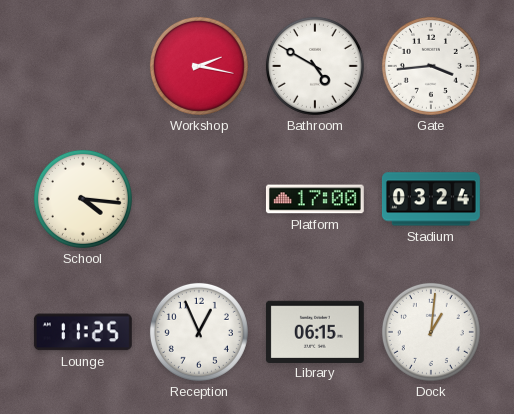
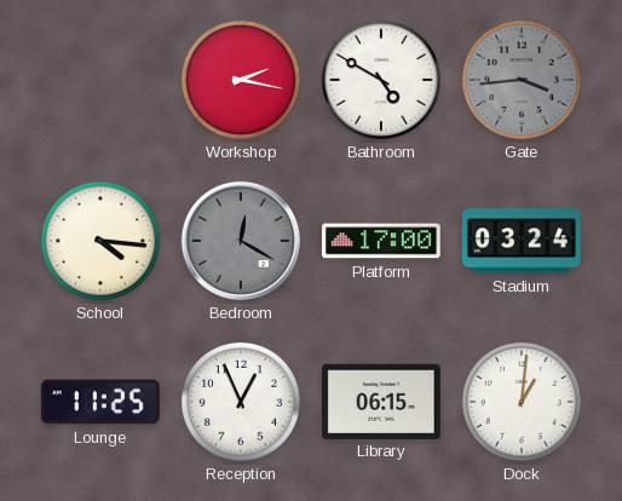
Gate dial: white -> grey
Bedroom: none -> 12:20
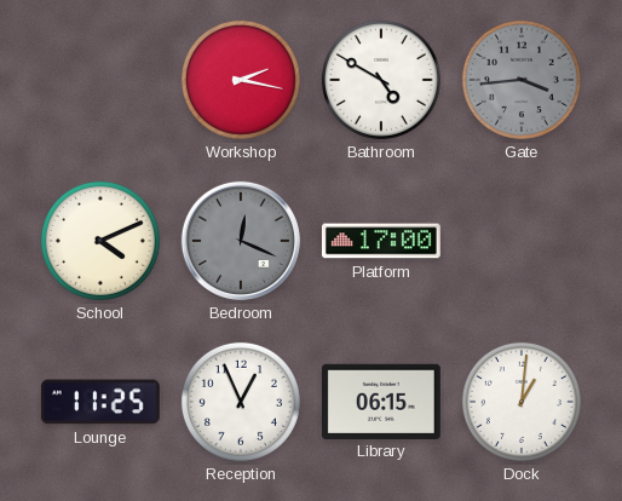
School: 4:16 -> 4:11
Bedroom: 12:20 -> 12:19
Stadium: 03:24 -> none
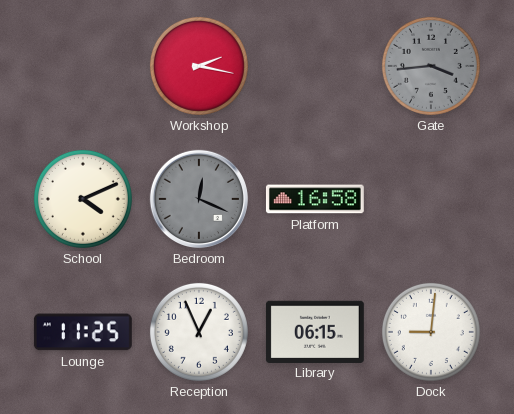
Bathroom: 4:50 -> none
Platform: 17:00 -> 16:58
Dock: 1:01 -> 9:01
